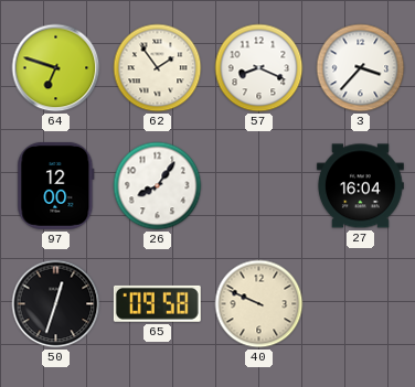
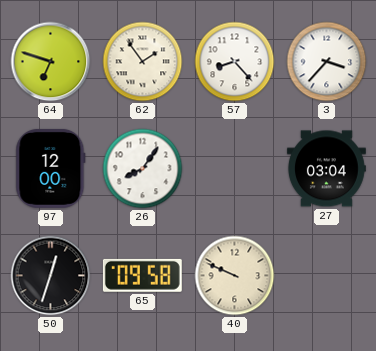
57: 8:19 -> 8:23
27: 16:04 -> 03:04
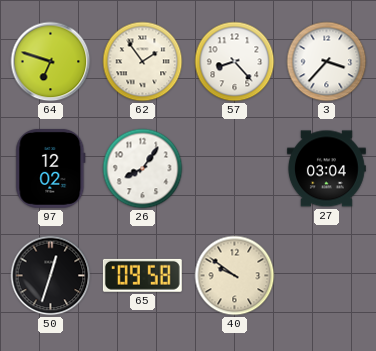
97: 12:00 -> 12:02
40: 9:49 -> 9:51
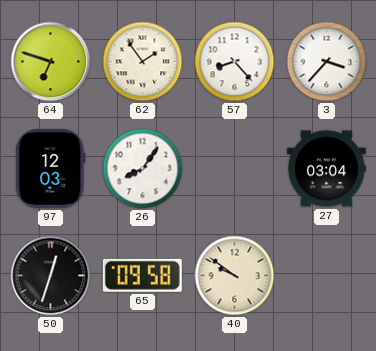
97: 12:02 -> 12:03
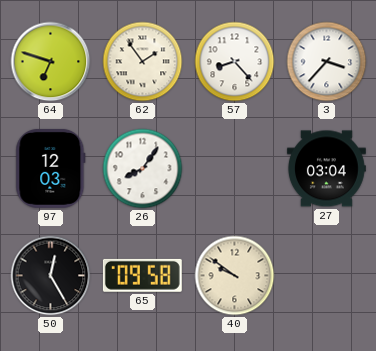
50: 12:33 -> 12:25
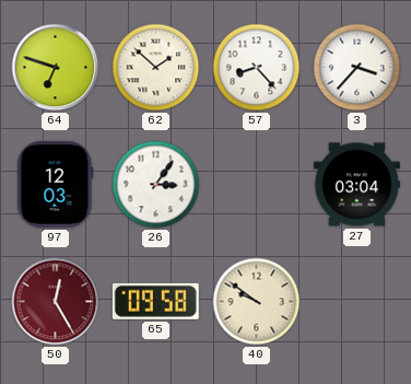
62: 1:54 -> 1:52
26: 8:06 -> 3:06
50 dial: black -> burgundy
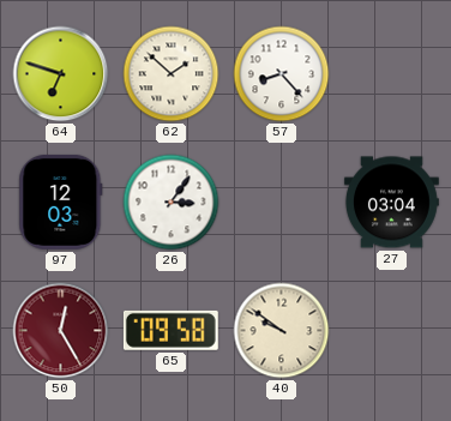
3: 3:37 -> none
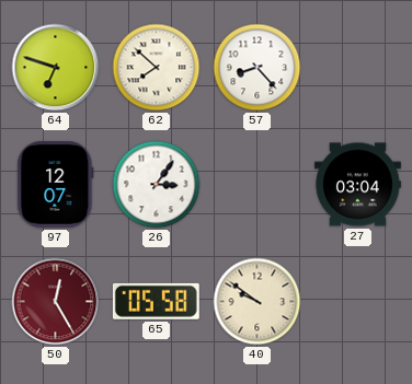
62: 1:52 -> 7:52
97: 12:03 -> 12:07
65: 09:58 -> 05:58
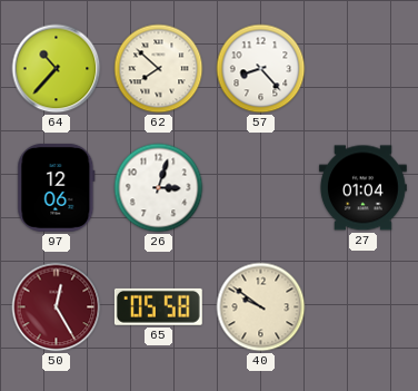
64: 6:48 -> 10:37
97: 12:07 -> 12:06
26: 3:06 -> 3:03
27: 03:04 -> 01:04
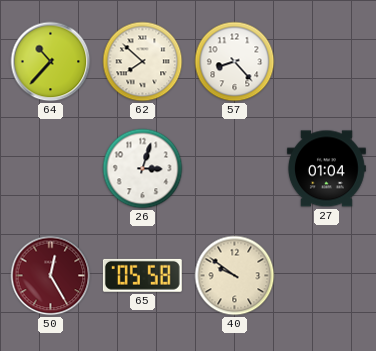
97: 12:06 -> none
